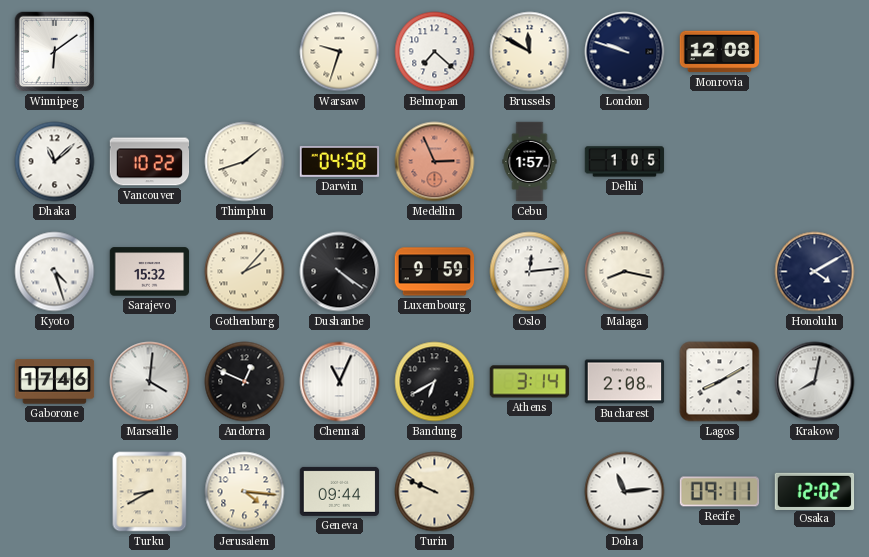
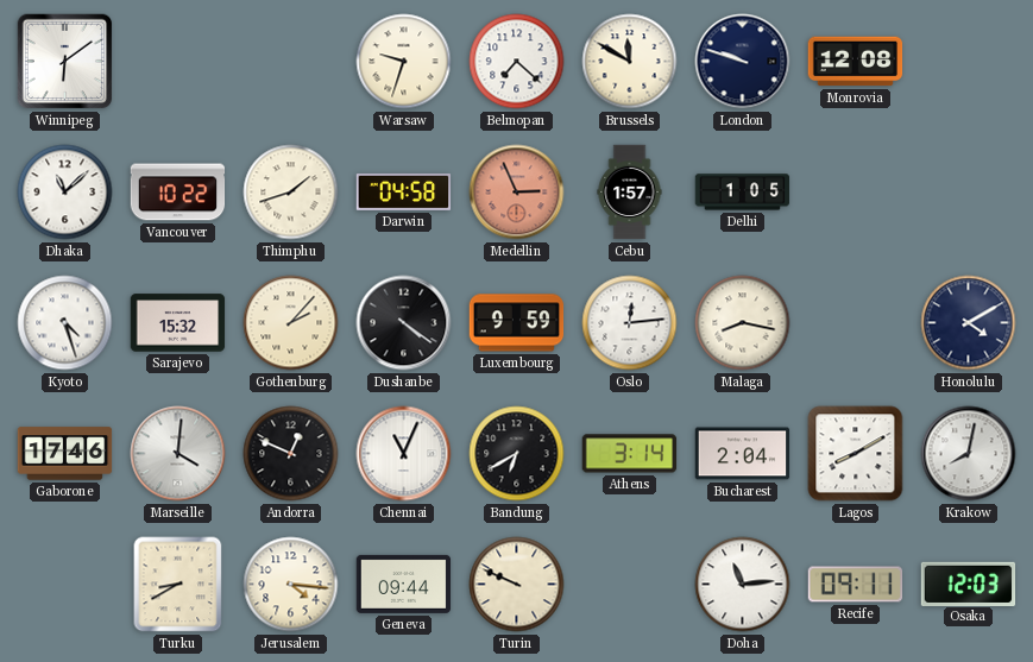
Bucharest: 2:08 -> 2:04
Osaka: 12:02 -> 12:03
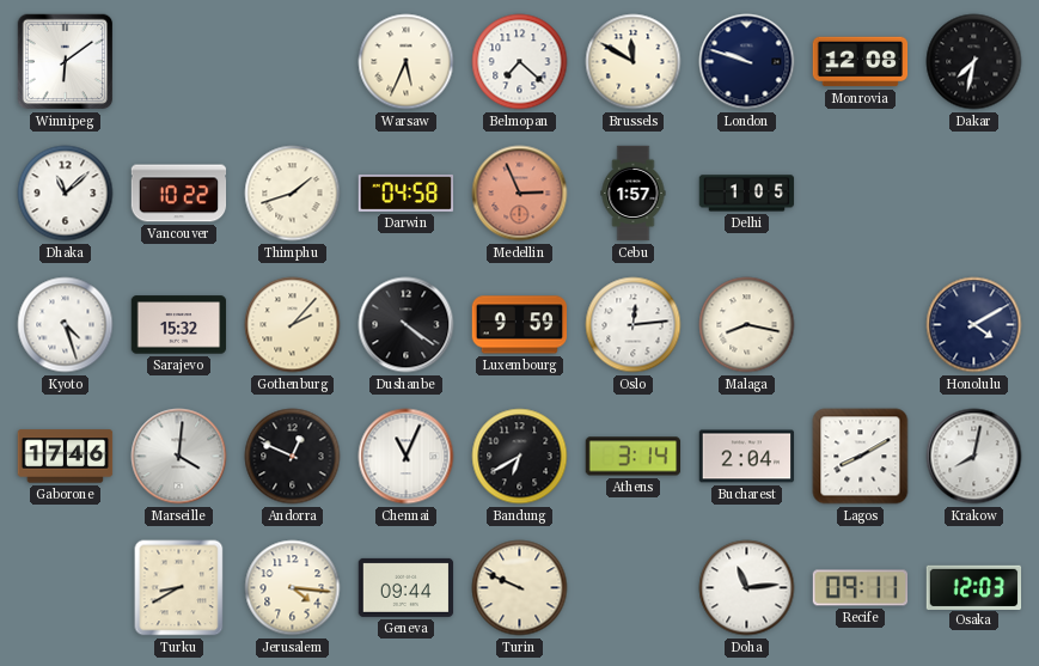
Warsaw: 9:33 -> 5:34
Dakar: none -> 7:32
